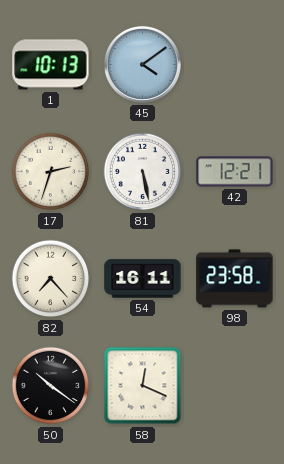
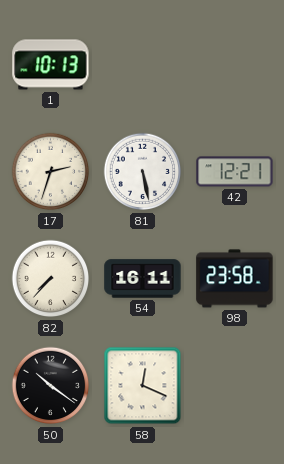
45: 4:09 -> none
82: 7:23 -> 7:37
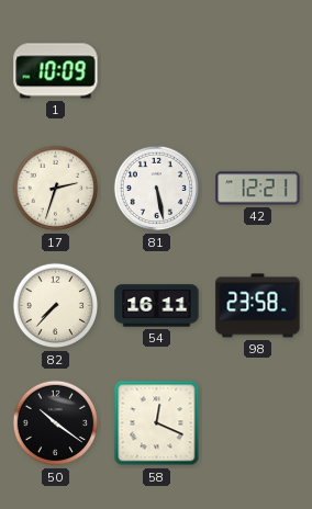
1: 10:13 -> 10:09
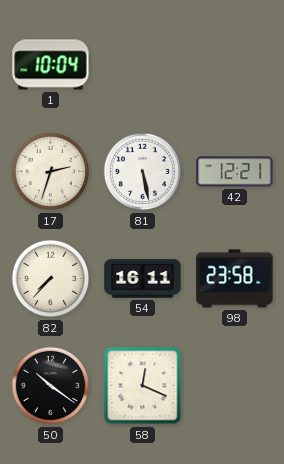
1: 10:09 -> 10:04
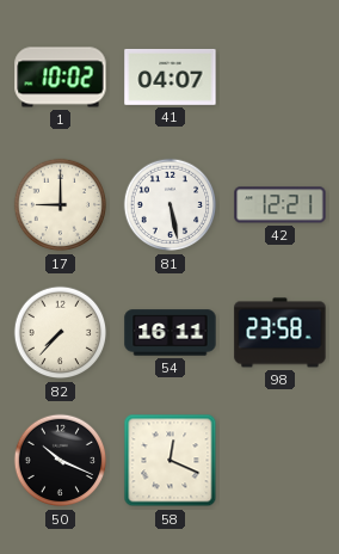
1: 10:04 -> 10:02
41: none -> 04:07
17: 2:33 -> 9:00
50: 10:21 -> 10:19
